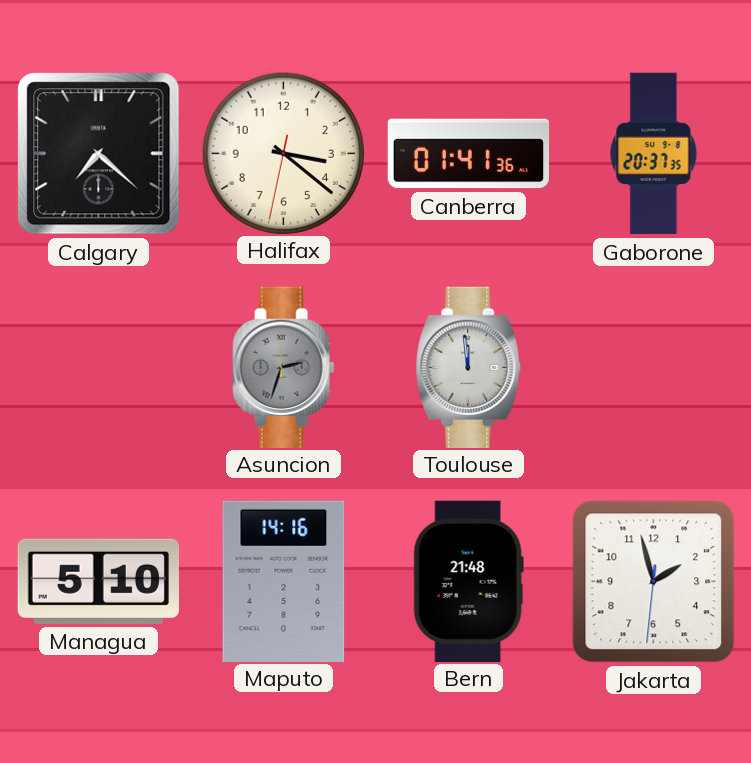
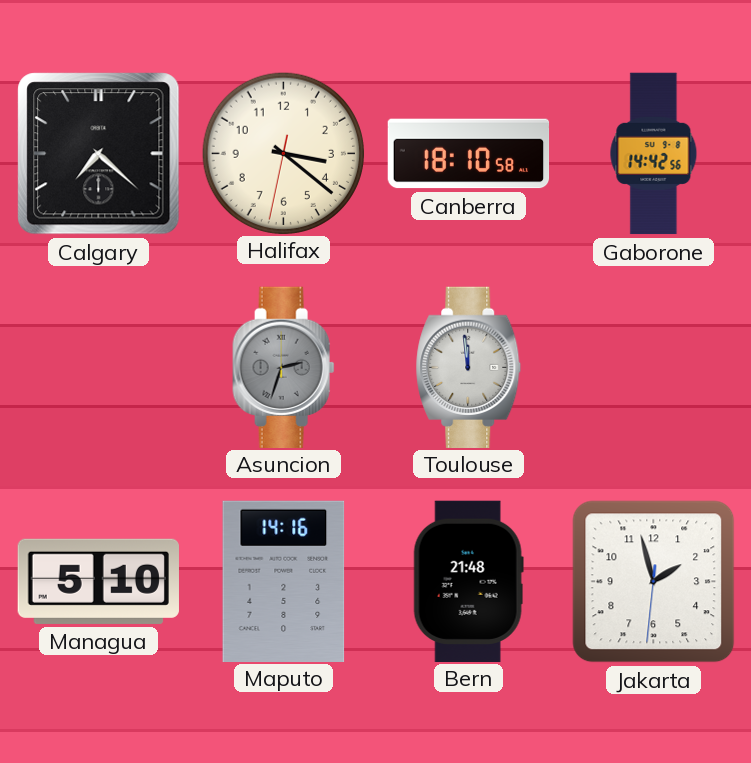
Canberra: 01:41 -> 18:10
Gaborone: 20:37 -> 14:42
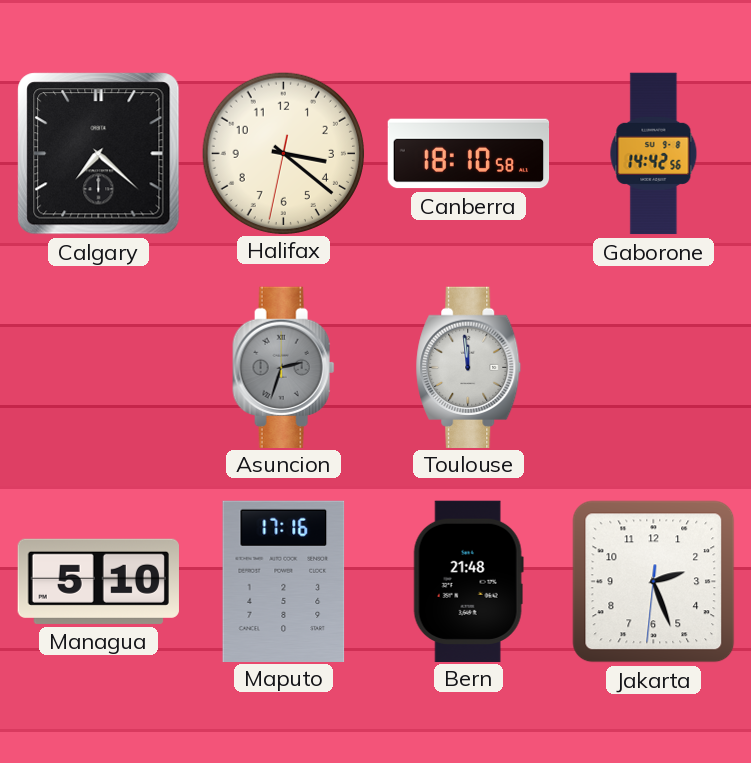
Maputo: 14:16 -> 17:16
Jakarta: 1:57 -> 2:26
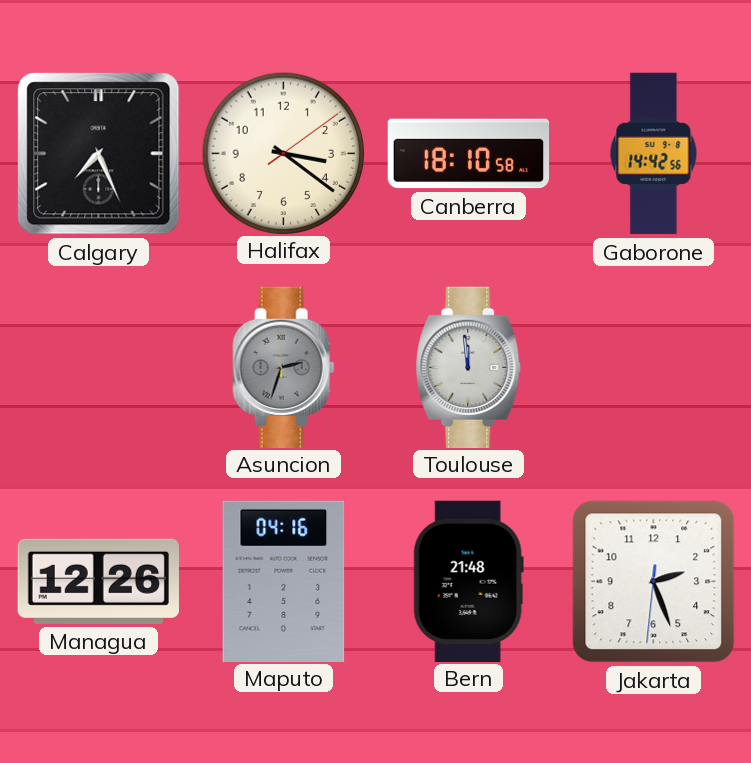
Calgary: 7:22 -> 7:26
Halifax: 3:21:32 -> 3:21:09
Managua: 5:10 -> 12:26
Maputo: 17:16 -> 04:16
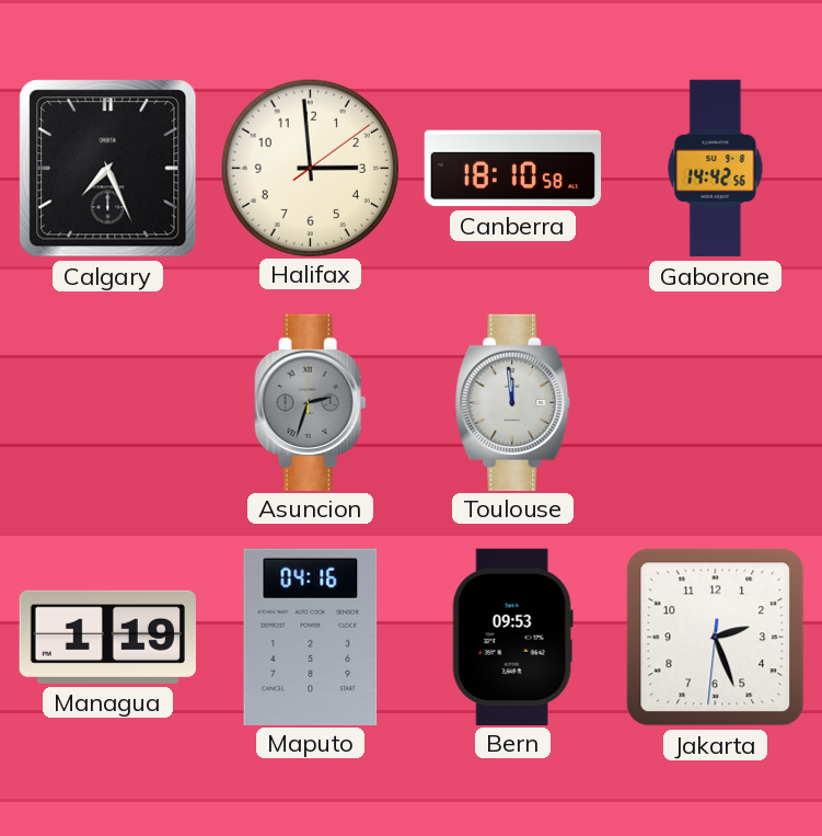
Halifax: 3:21 -> 2:59
Managua: 12:26 -> 1:19
Bern: 21:48 -> 09:53
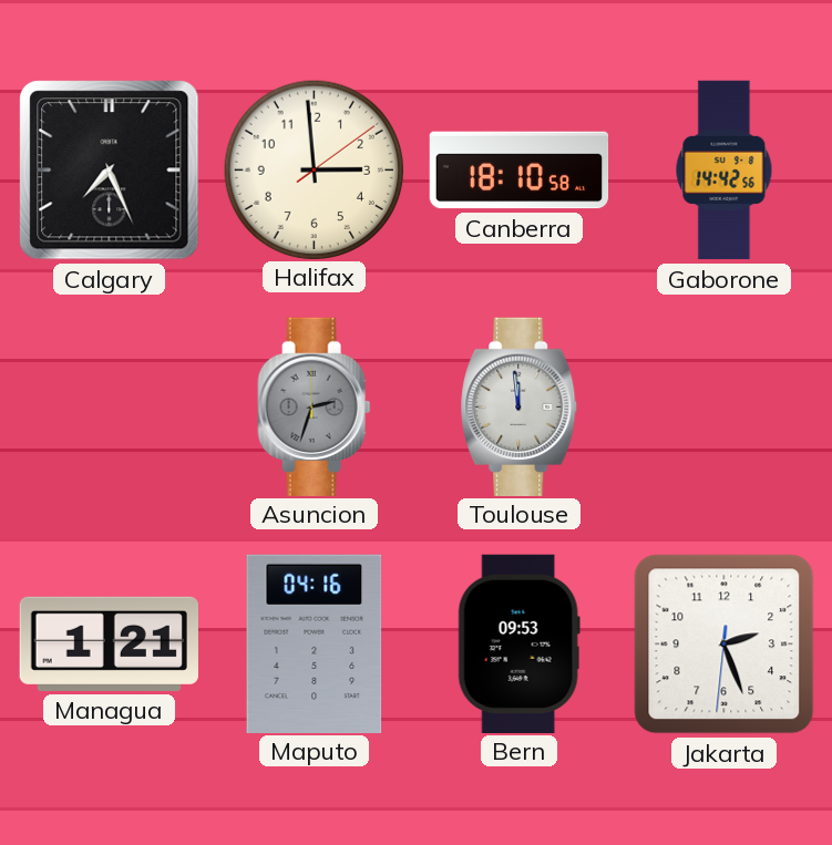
Managua: 1:19 -> 1:21
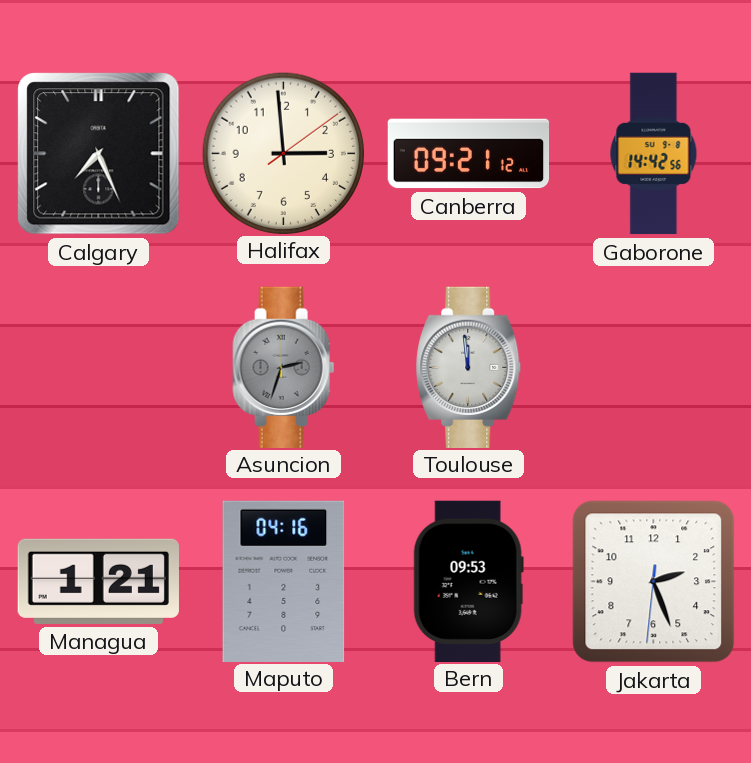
Canberra: 18:10 -> 09:21
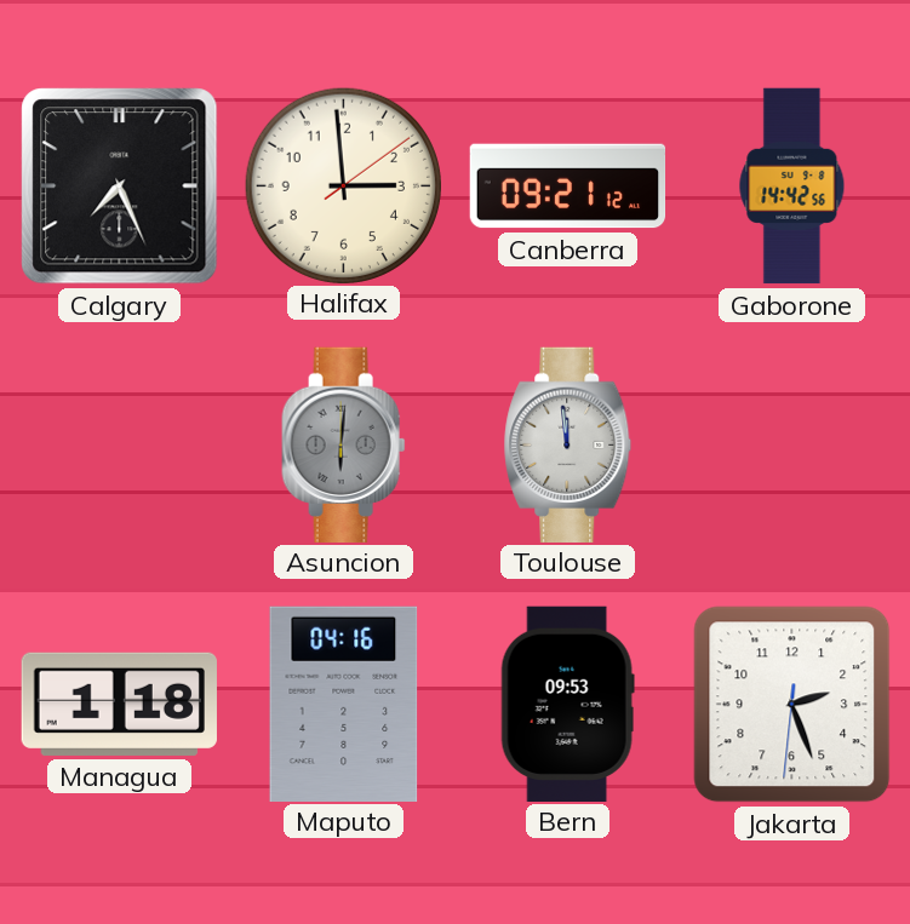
Asuncion: 2:33 -> 6:01
Managua: 1:21 -> 1:18
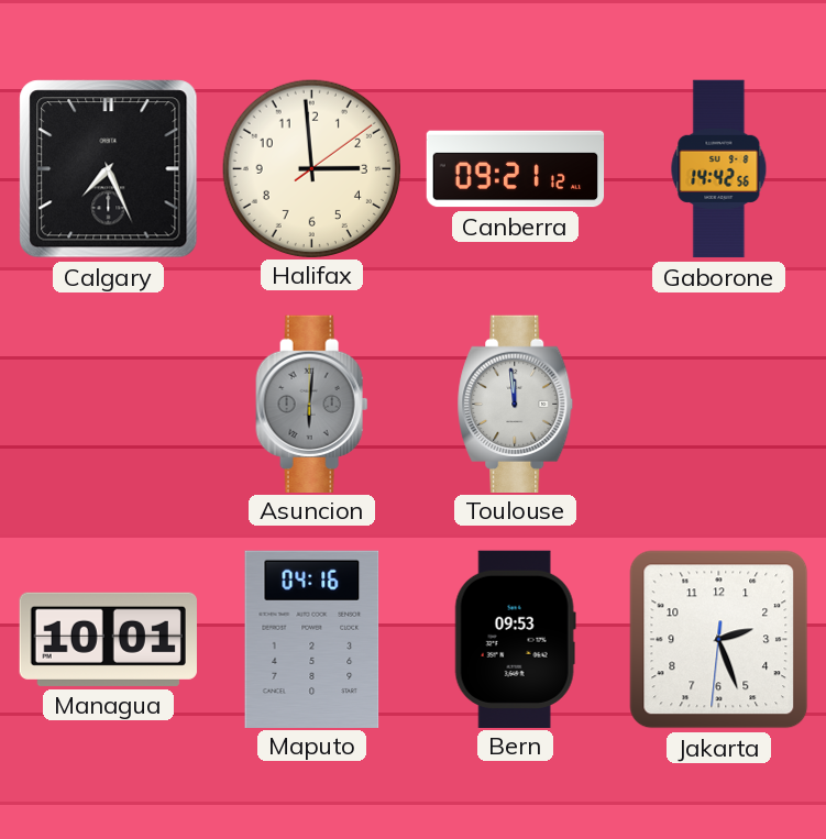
Managua: 1:18 -> 10:01
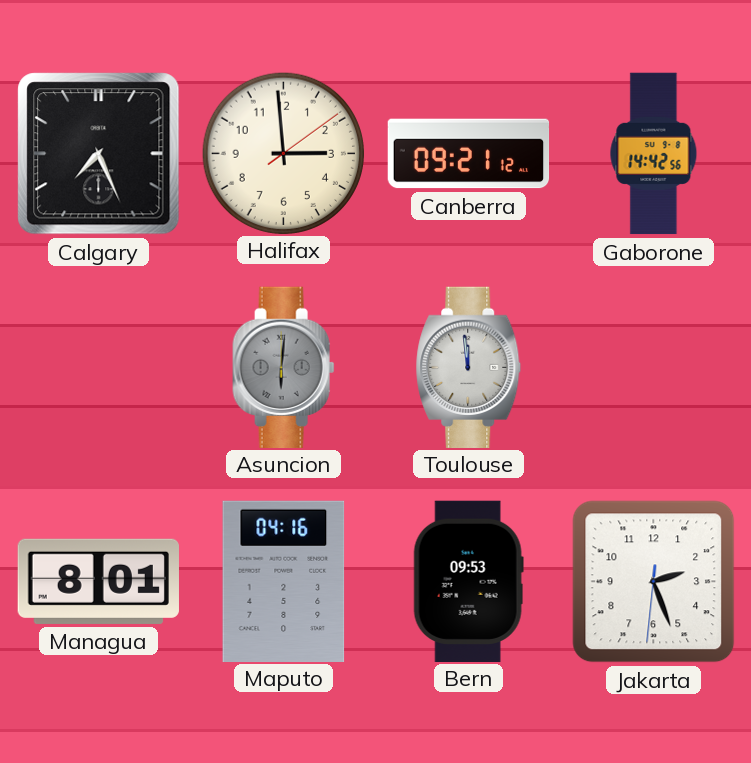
Managua: 10:01 -> 8:01
